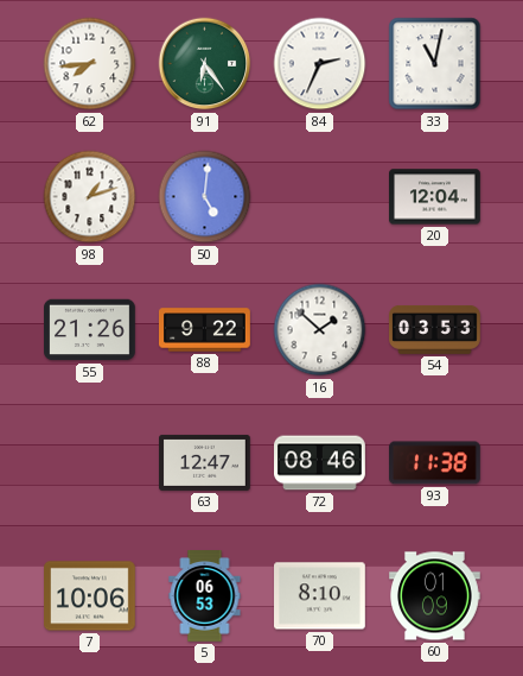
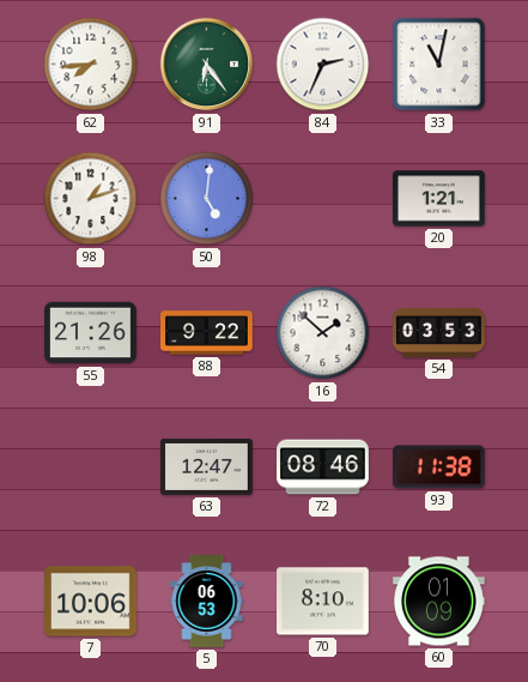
20: 12:04 -> 1:21
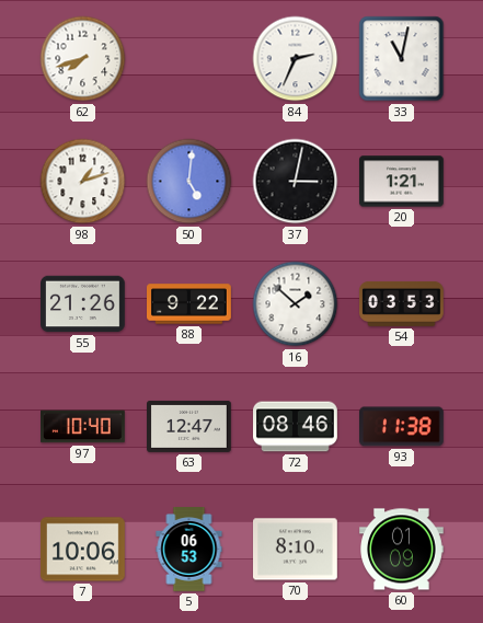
62: 7:44 -> 7:42
91: 6:24 -> none
37: none -> 3:02
97: none -> 10:40
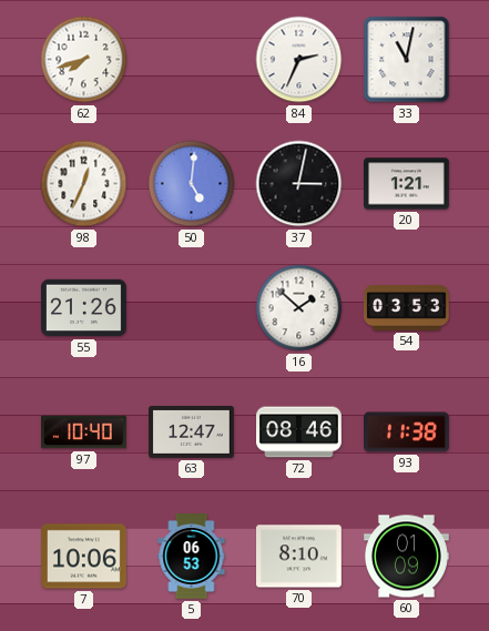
98: 1:12 -> 12:34
88: 9:22 -> none
